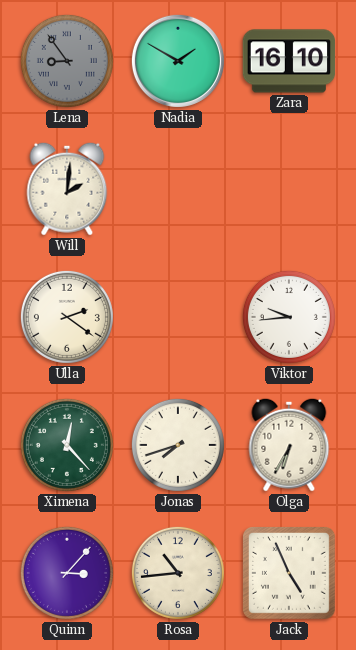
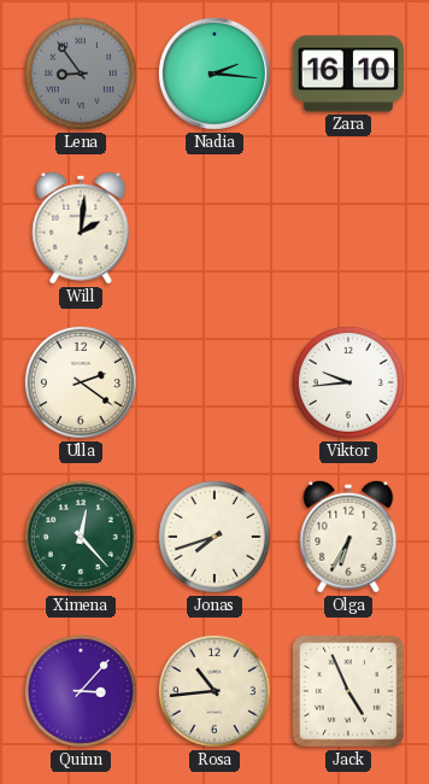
Nadia: 1:50 -> 2:16
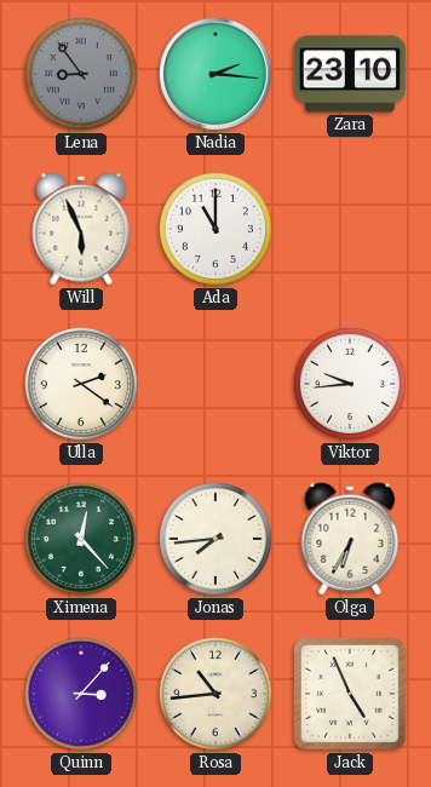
Zara: 16:10 -> 23:10
Will: 2:01 -> 5:56
Ada: none -> 11:00
Jonas: 7:42 -> 7:44
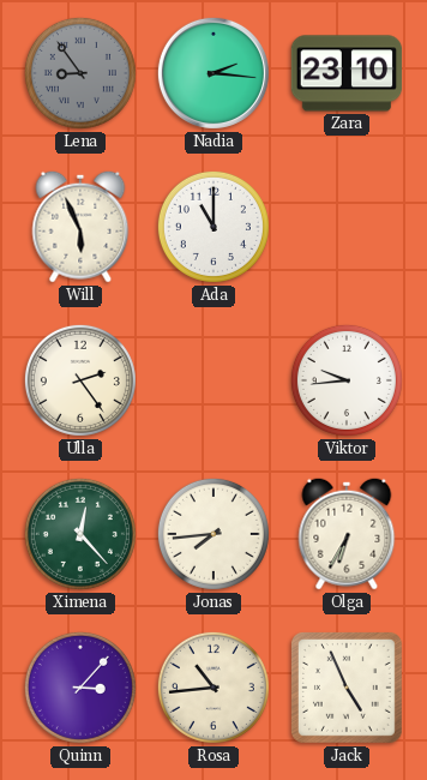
Ulla: 2:21 -> 2:24
